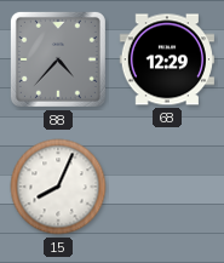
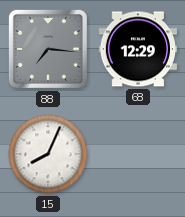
88: 4:37 -> 7:16
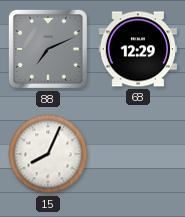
88: 7:16 -> 7:11
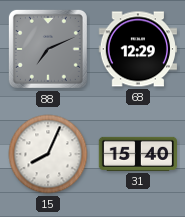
31: none -> 15:40
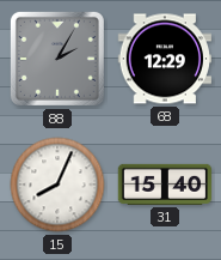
88: 7:11 -> 2:05
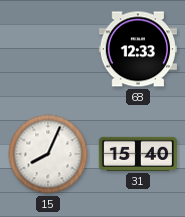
88: 2:05 -> none
68: 12:29 -> 12:33
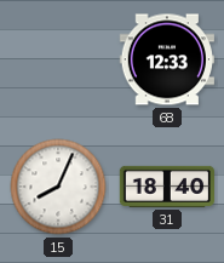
31: 15:40 -> 18:40
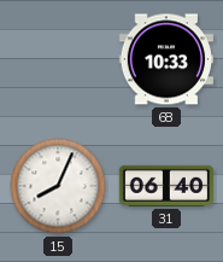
68: 12:33 -> 10:33
31: 18:40 -> 06:40
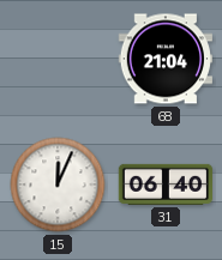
68: 10:33 -> 21:04
15: 8:04 -> 12:04
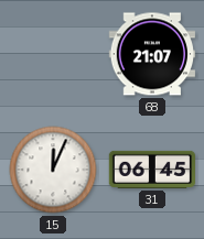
68: 21:04 -> 21:07
31: 06:40 -> 06:45
